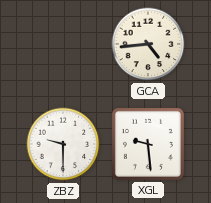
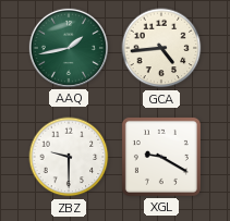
AAQ: none -> 1:43
XGL: 9:29 -> 9:20
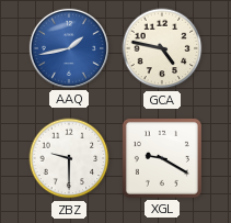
AAQ dial: green -> blue
GCA: 4:44 -> 4:47
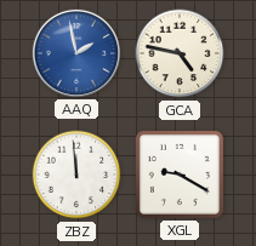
AAQ: 1:43 -> 1:58
ZBZ: 9:30 -> 11:59
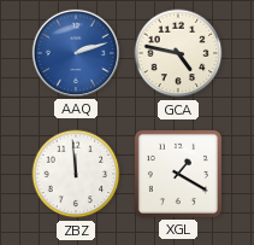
AAQ: 1:58 -> 2:12
XGL: 9:20 -> 1:20
